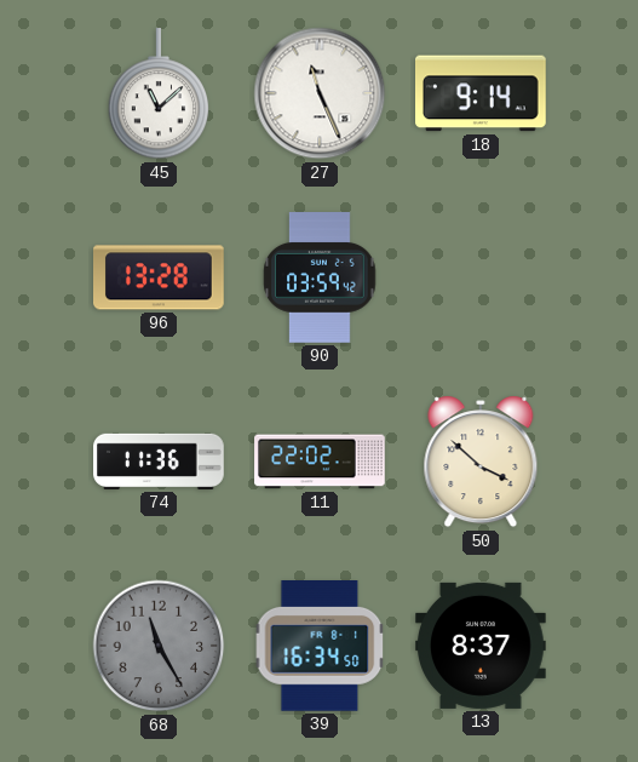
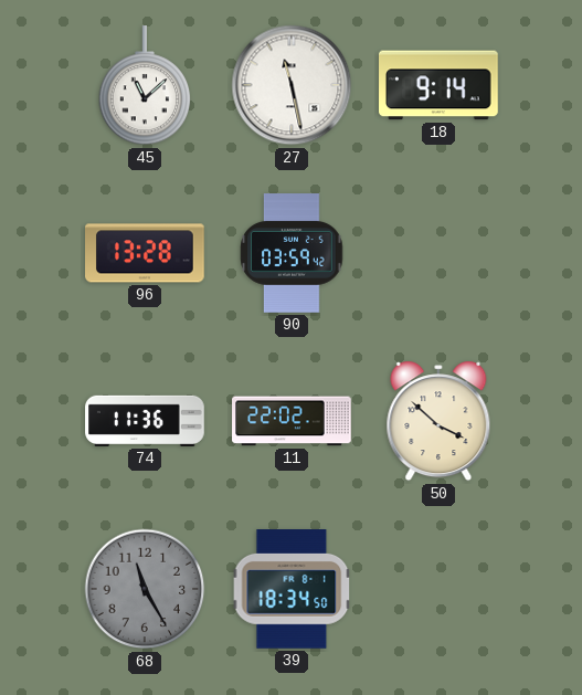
27: 11:26 -> 11:28
39: 16:34 -> 18:34
13: 8:37 -> none
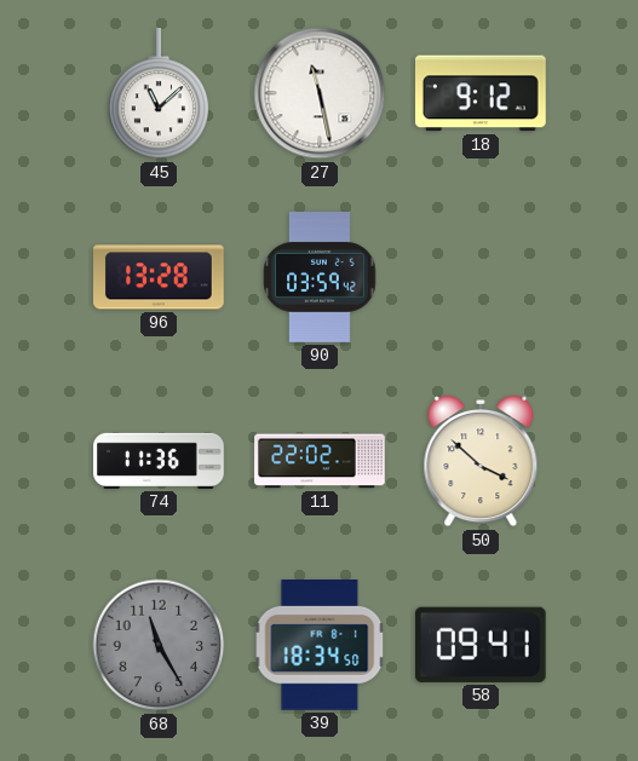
18: 9:14 -> 9:12
58: none -> 09:41
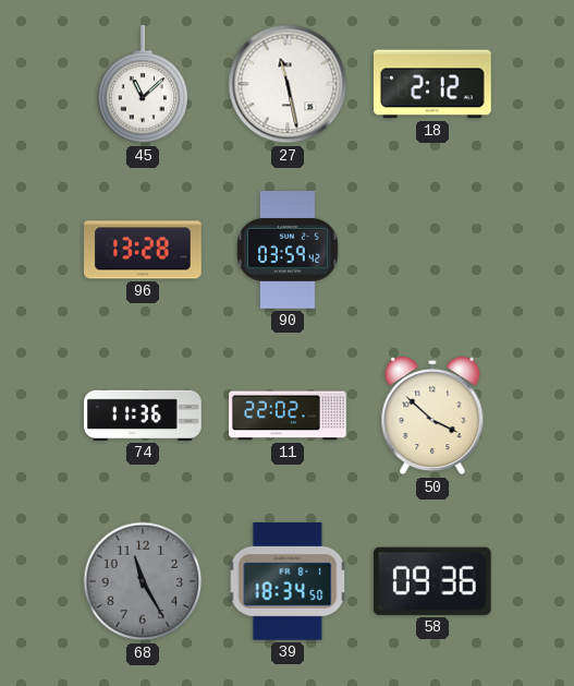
18: 9:12 -> 2:12
58: 09:41 -> 09:36
